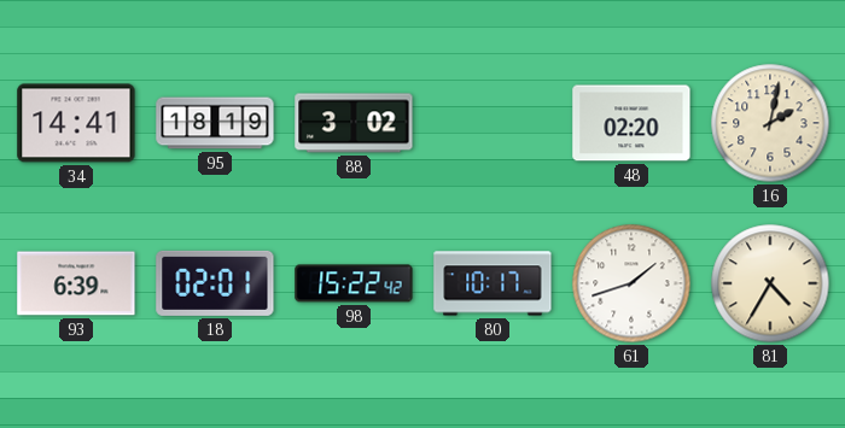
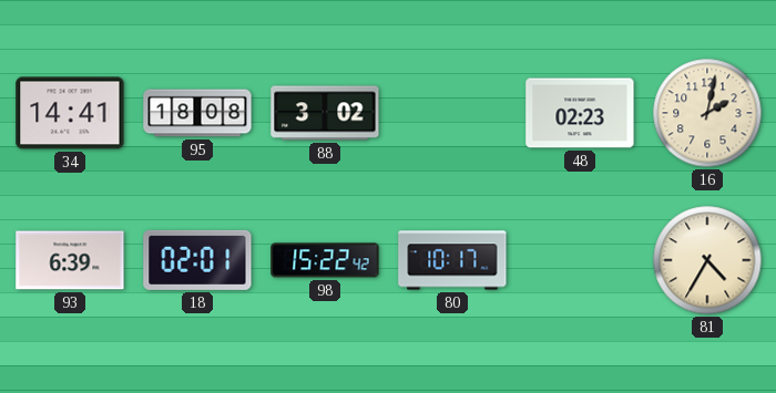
95: 18:19 -> 18:08
48: 02:20 -> 02:23
61: 1:42 -> none
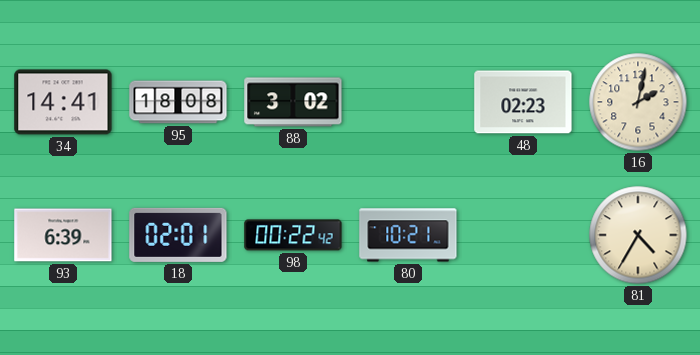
98: 15:22 -> 00:22
80: 10:17 -> 10:21
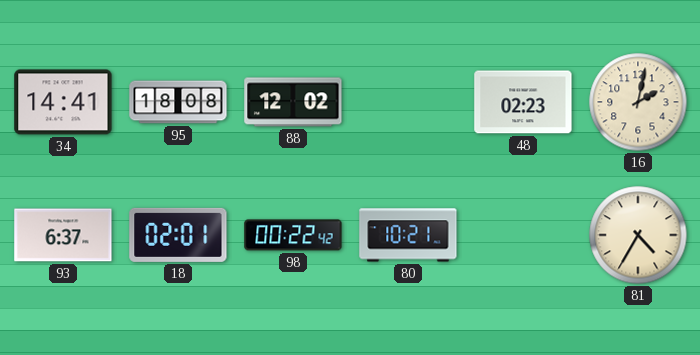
88: 3:02 -> 12:02
93: 6:39 -> 6:37
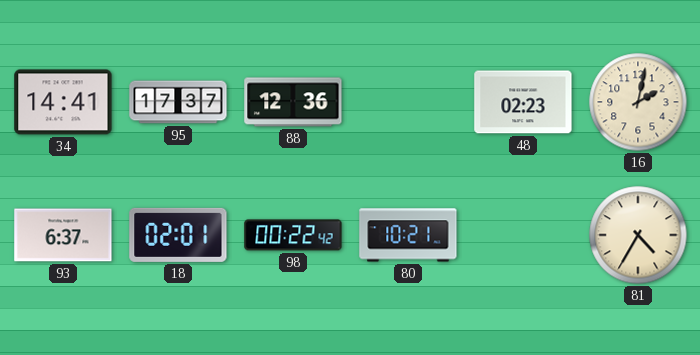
95: 18:08 -> 17:37
88: 12:02 -> 12:36
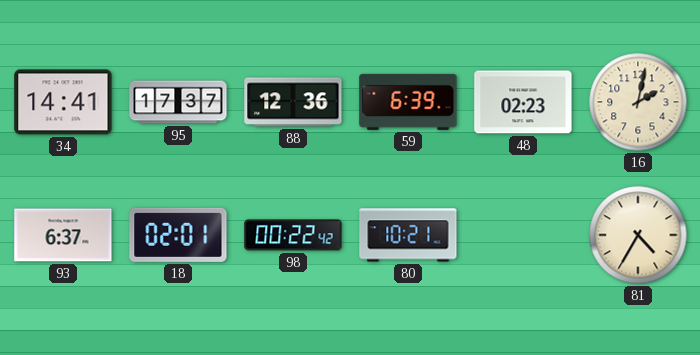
59: none -> 6:39
